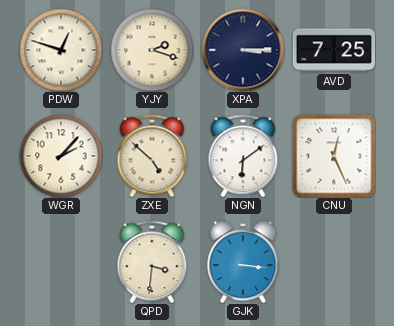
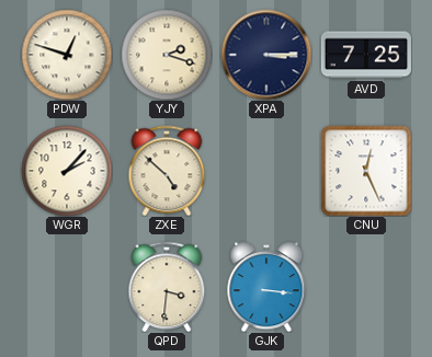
NGN: 6:09 -> none
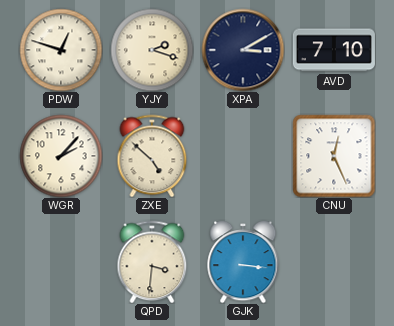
XPA: 3:15 -> 3:10
AVD: 7:25 -> 7:10
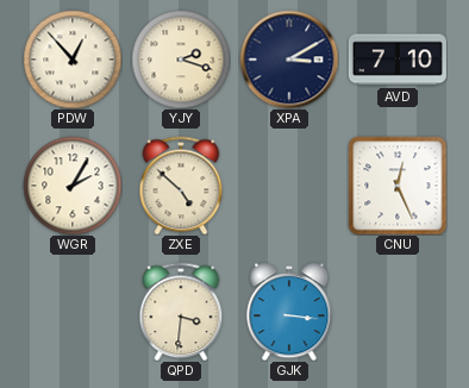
PDW: 12:48 -> 12:53
WGR: 2:07 -> 2:05
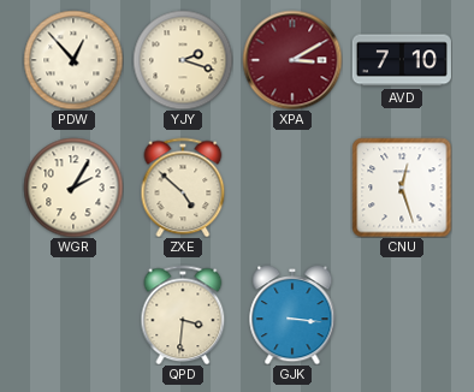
XPA dial: navy -> burgundy
CNU: 12:26 -> 12:27
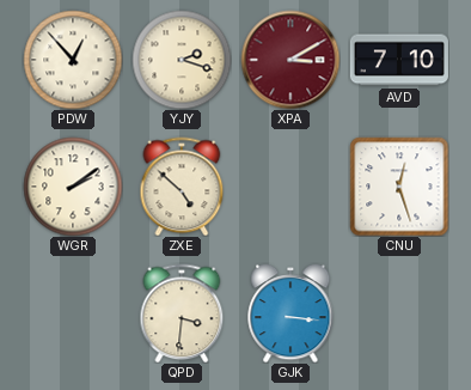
WGR: 2:05 -> 2:09
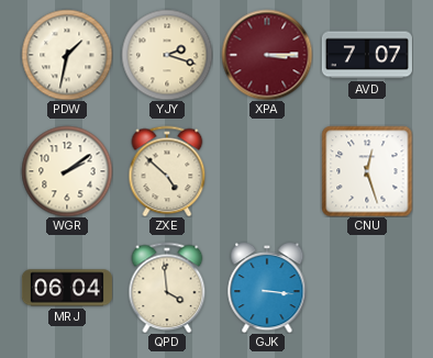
PDW: 12:53 -> 1:32
XPA: 3:10 -> 3:15
AVD: 7:10 -> 7:07
MRJ: none -> 06:04
QPD: 3:31 -> 3:59
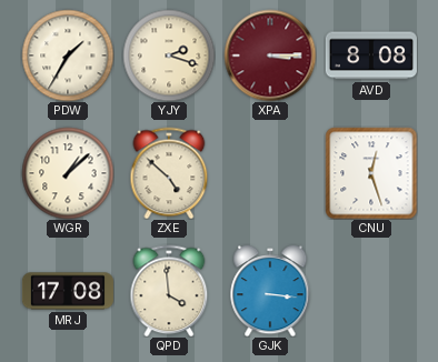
PDW: 1:32 -> 1:35
AVD: 7:07 -> 8:08
WGR: 2:09 -> 1:08
MRJ: 06:04 -> 17:08
